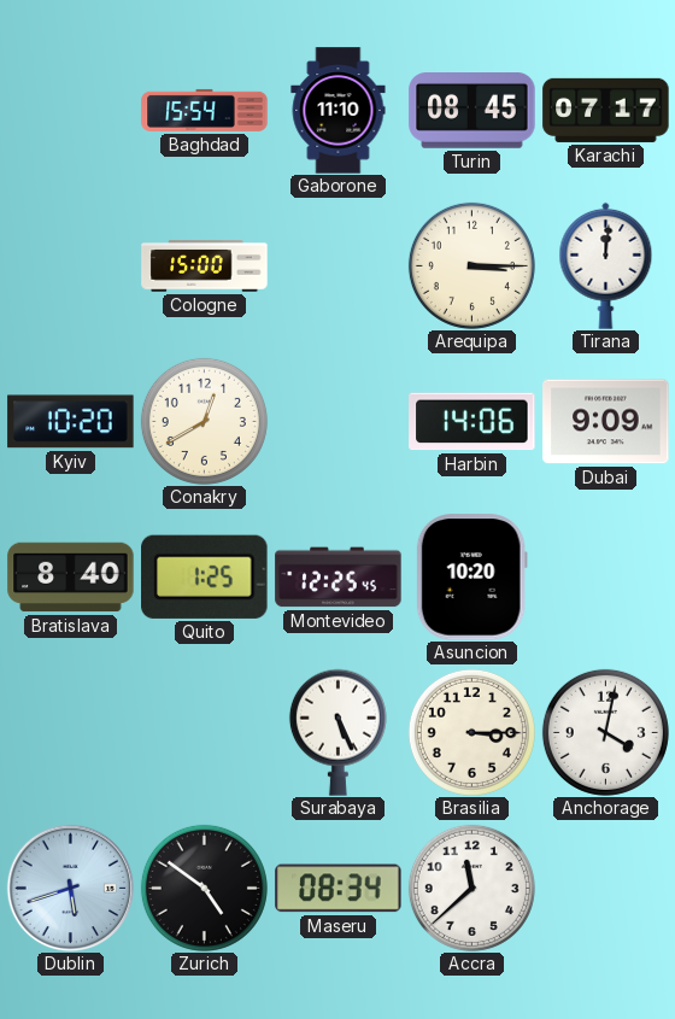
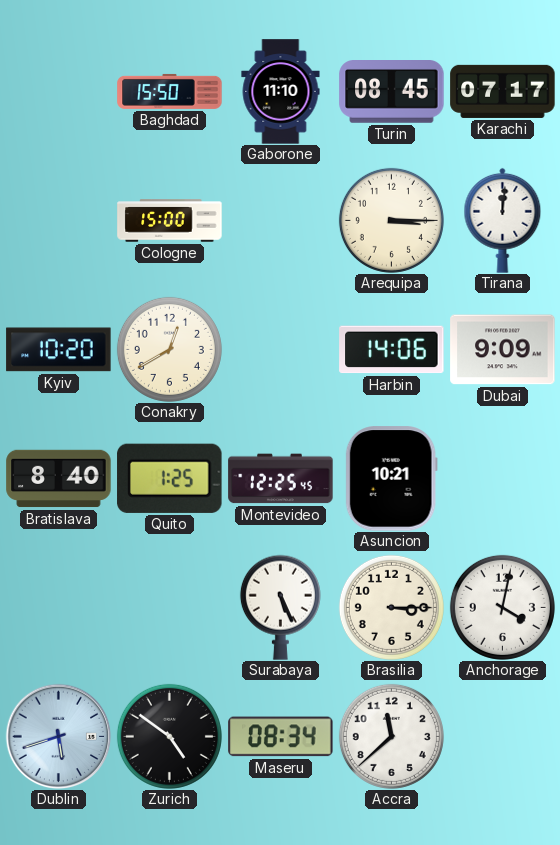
Baghdad: 15:54 -> 15:50
Asuncion: 10:20 -> 10:21
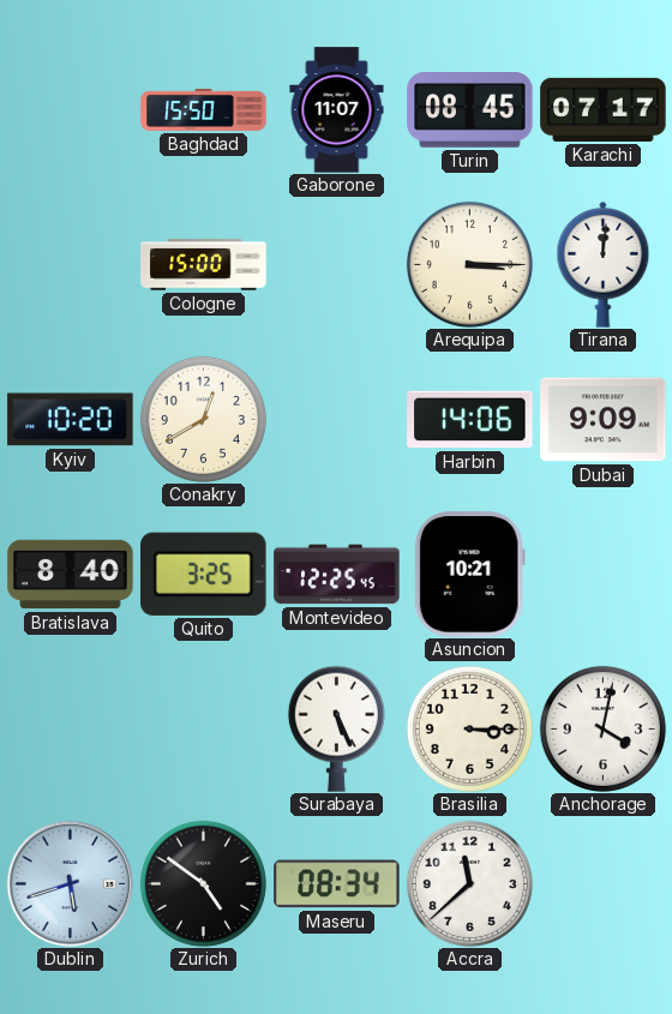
Gaborone: 11:10 -> 11:07
Quito: 1:25 -> 3:25
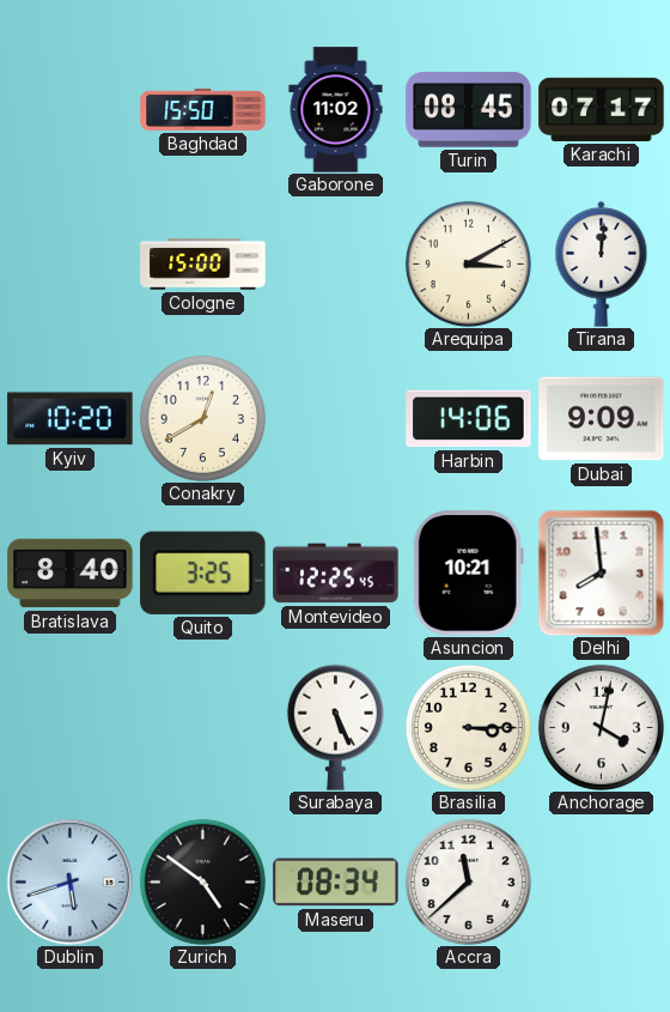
Gaborone: 11:07 -> 11:02
Arequipa: 3:15 -> 3:10
Delhi: none -> 7:59
